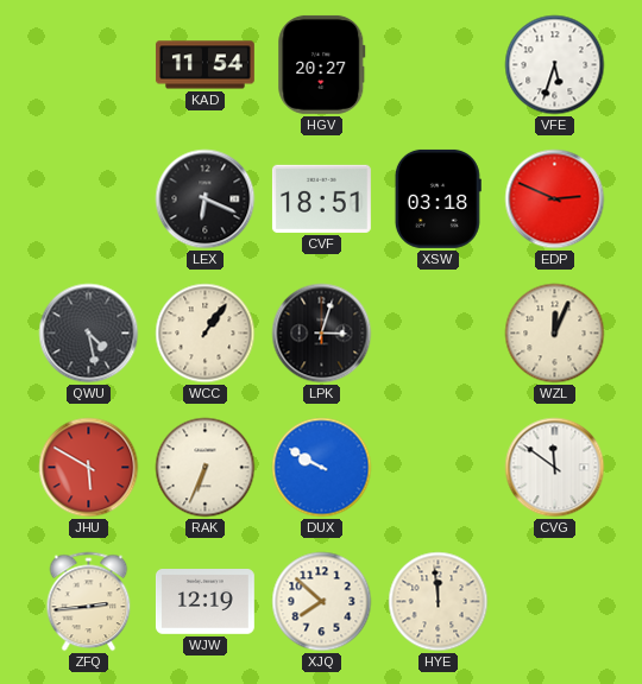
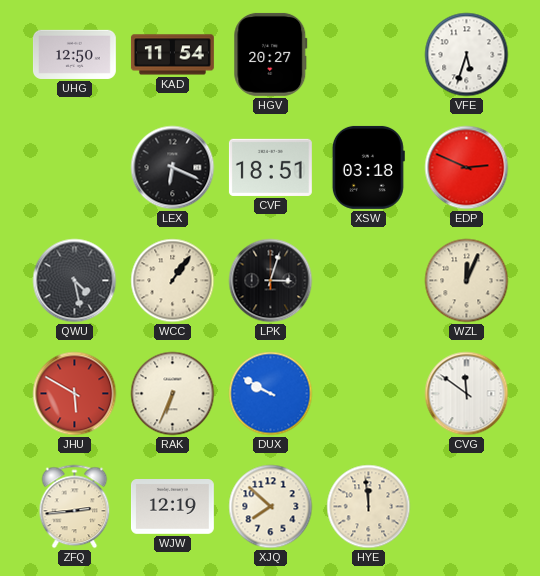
UHG: none -> 12:50
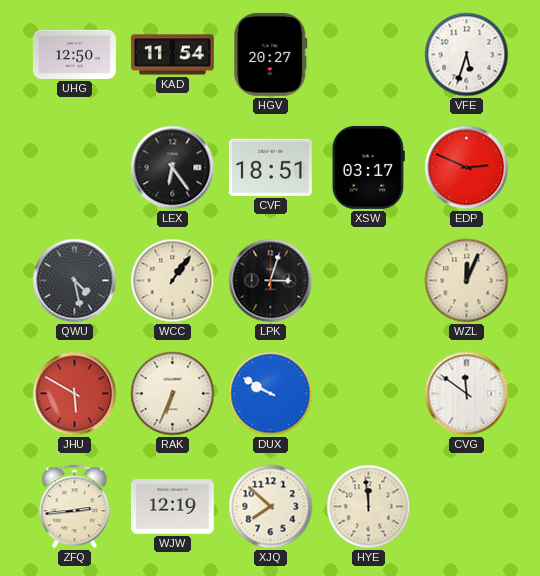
LEX: 6:19 -> 6:24
XSW: 03:18 -> 03:17
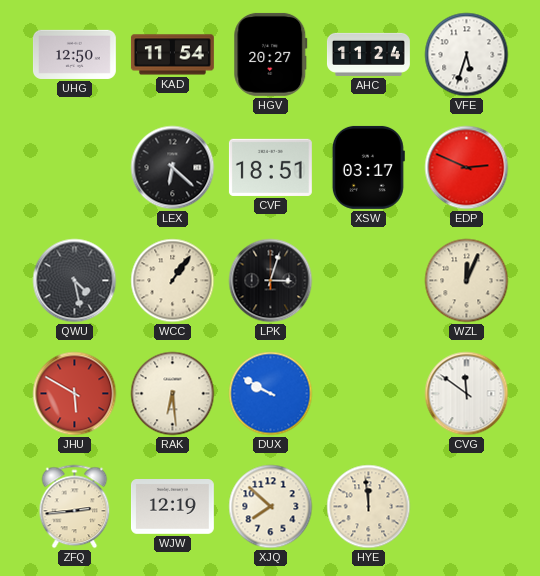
AHC: none -> 11:24
LEX: 6:24 -> 6:22
RAK: 6:34 -> 6:29
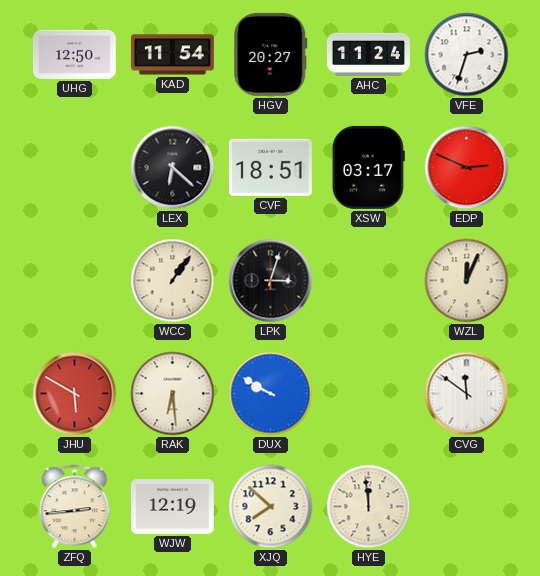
VFE: 5:33 -> 2:33
QWU: 4:28 -> none
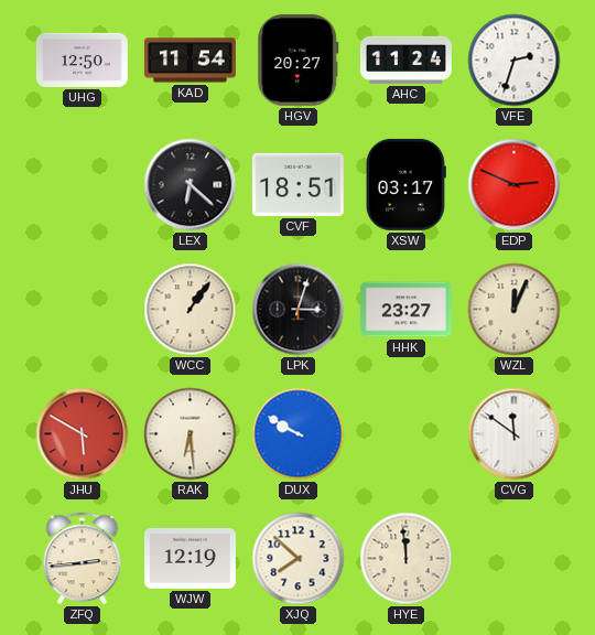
HHK: none -> 23:27
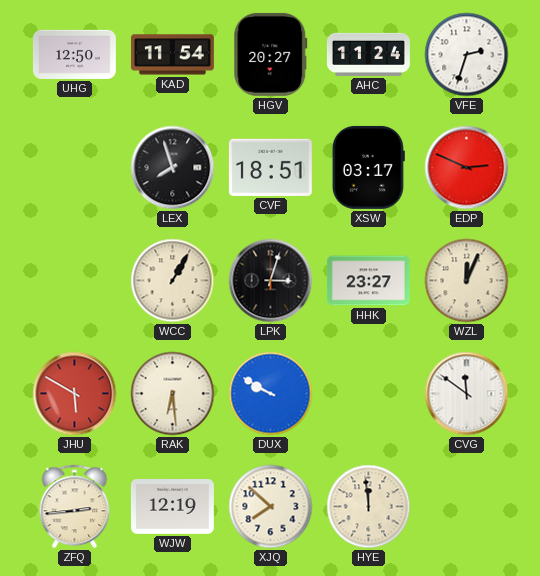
LEX: 6:22 -> 7:57
WCC: 1:06 -> 1:05
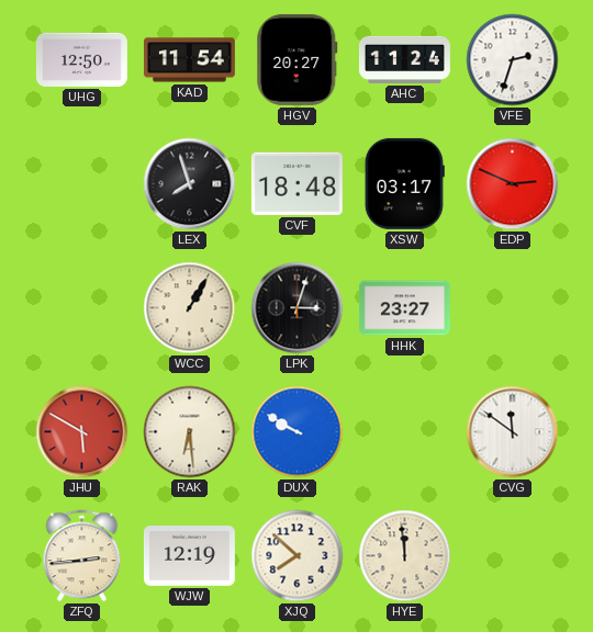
CVF: 18:51 -> 18:48
WZL: 12:04 -> none
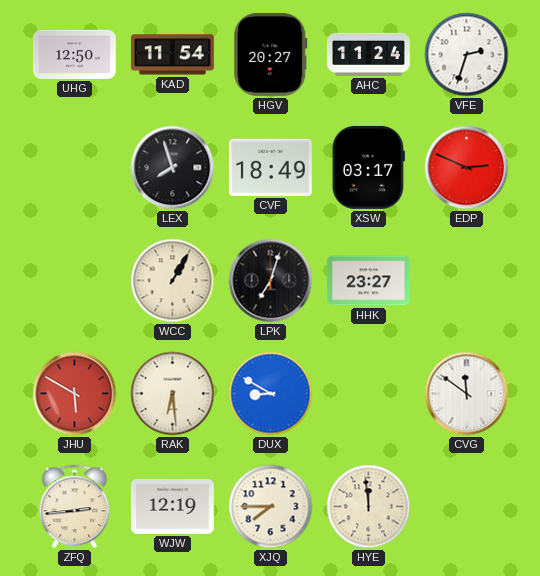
CVF: 18:48 -> 18:49
LPK: 3:03 -> 7:03
DUX: 9:50 -> 8:50
XJQ: 7:52 -> 7:45
